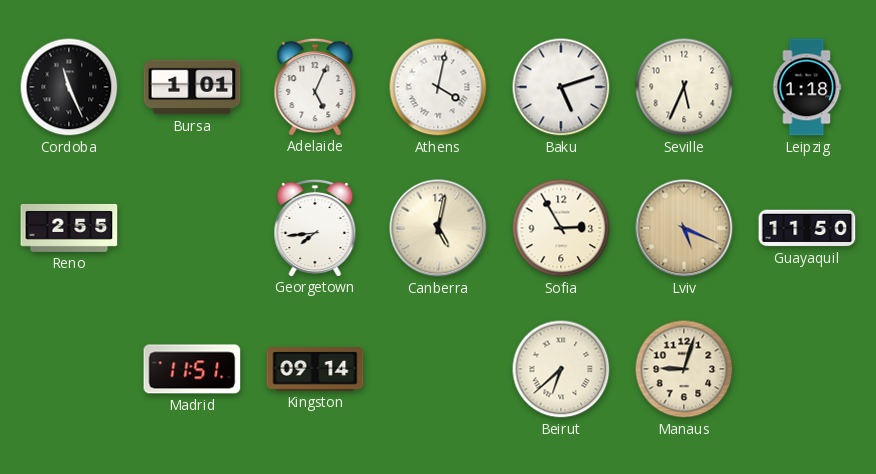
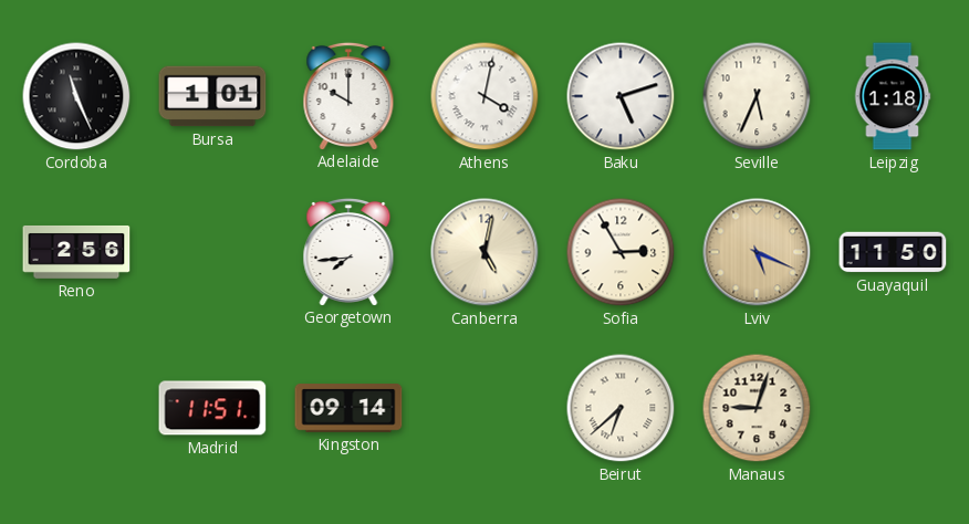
Adelaide: 5:04 -> 10:00
Reno: 2:55 -> 2:56
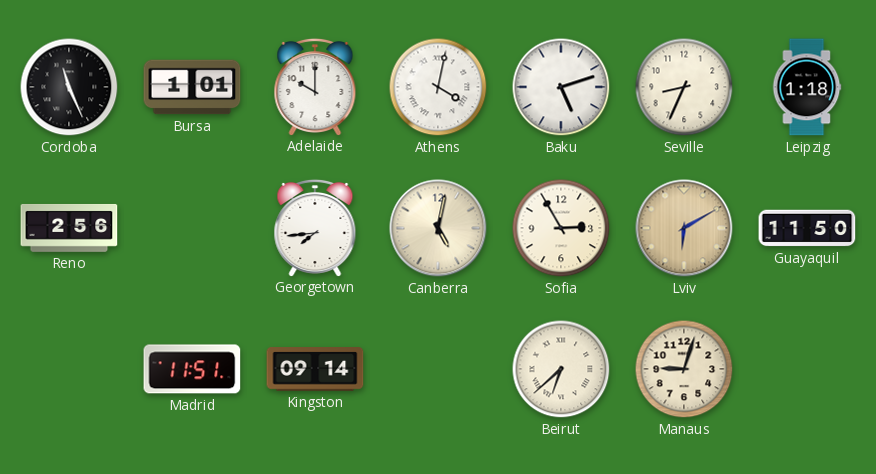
Seville: 5:34 -> 8:34
Lviv: 5:19 -> 6:10
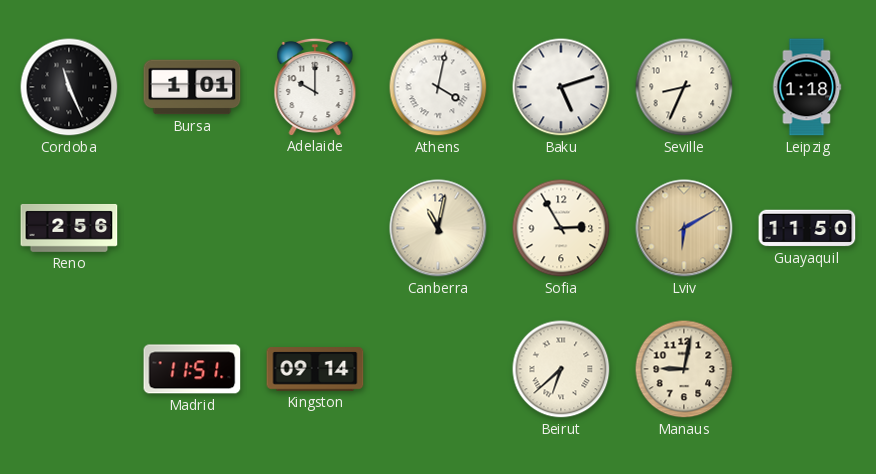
Georgetown: 7:44 -> none
Canberra: 5:02 -> 11:02
Manaus: 9:03 -> 9:02
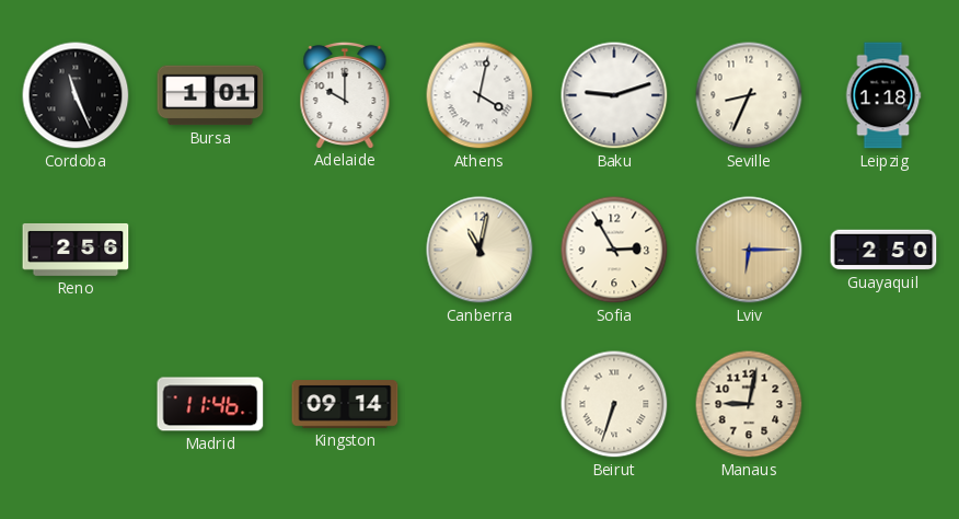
Baku: 5:12 -> 9:12
Lviv: 6:10 -> 6:15
Guayaquil: 11:50 -> 2:50
Madrid: 11:51 -> 11:46
Beirut: 6:38 -> 6:33
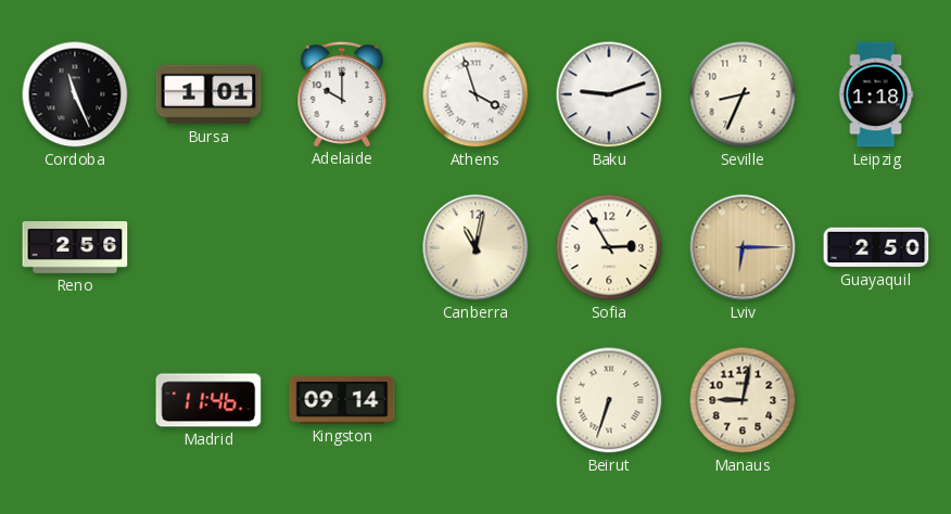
Athens: 4:02 -> 3:57
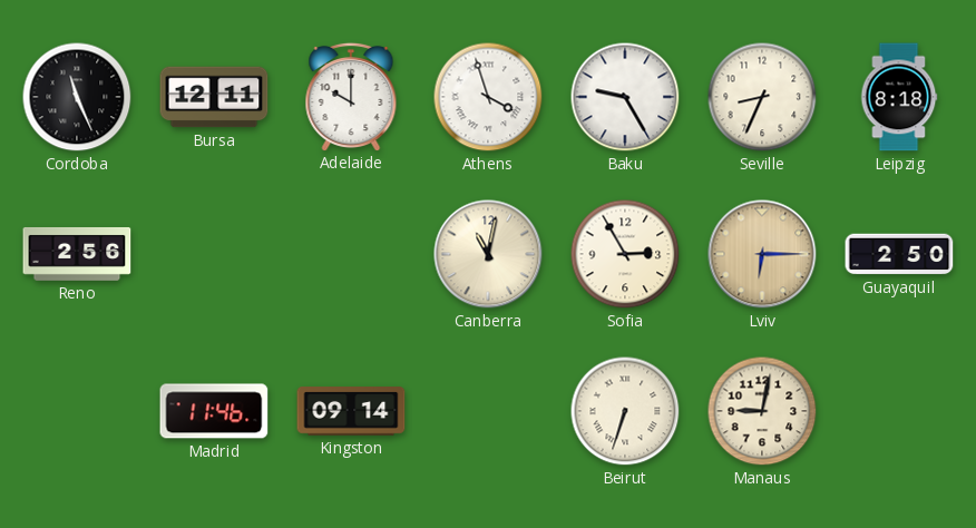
Bursa: 1:01 -> 12:11
Baku: 9:12 -> 9:25
Leipzig: 1:18 -> 8:18
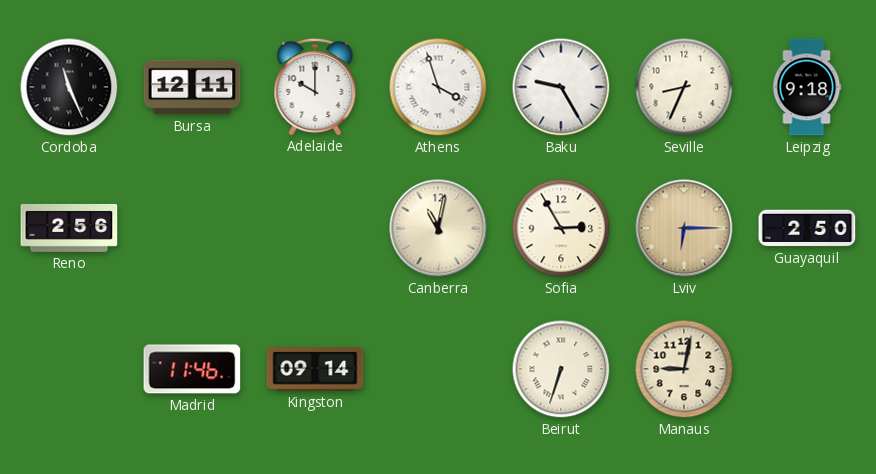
Leipzig: 8:18 -> 9:18
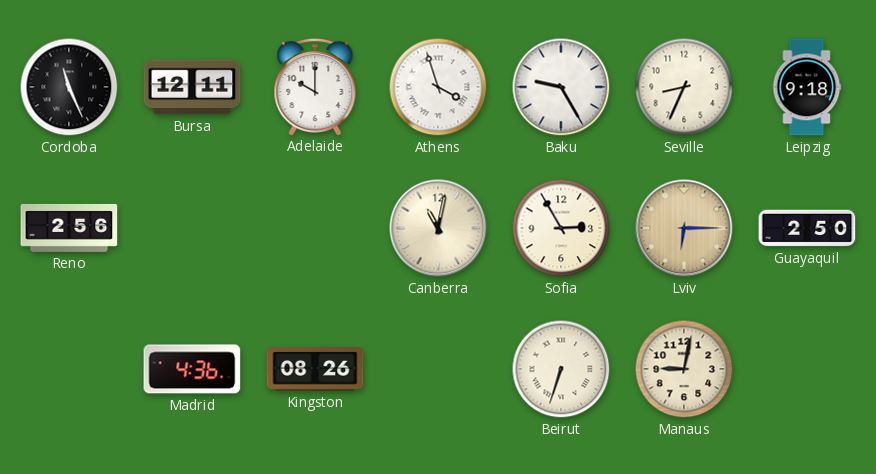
Madrid: 11:46 -> 4:36
Kingston: 09:14 -> 08:26
